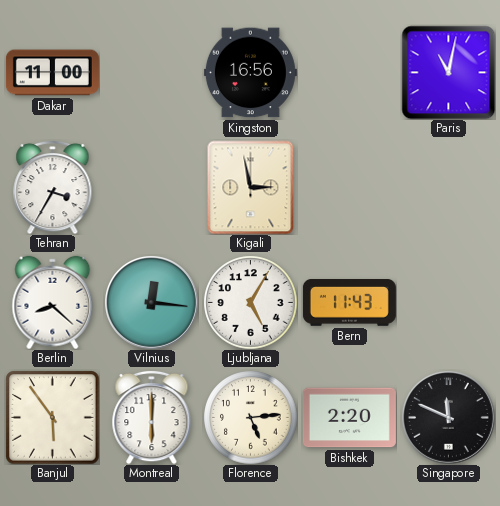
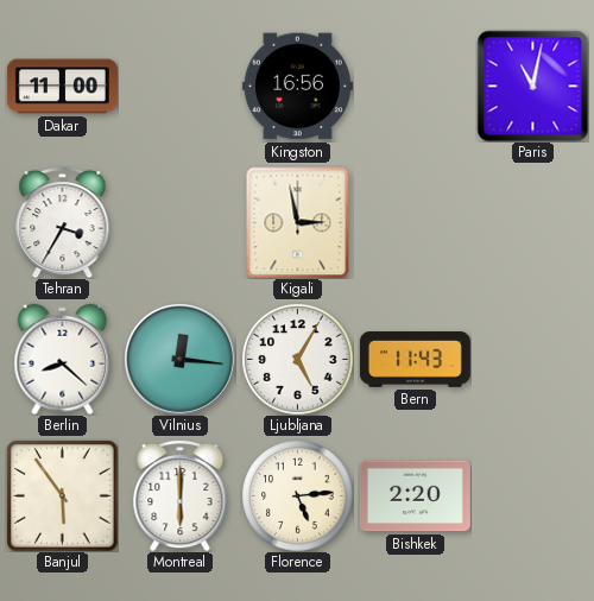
Singapore: 11:49 -> none
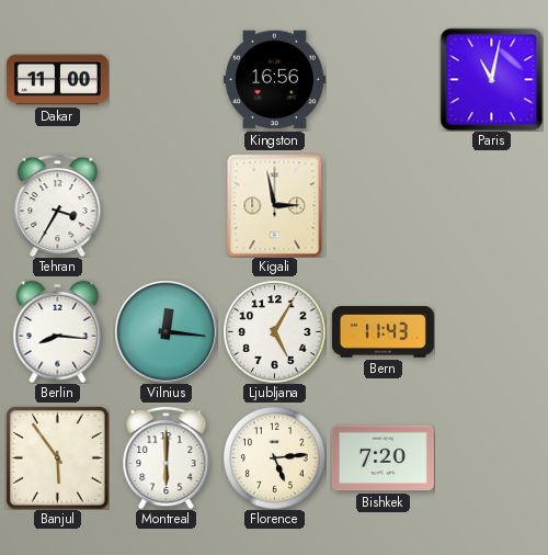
Berlin: 8:22 -> 8:16
Bishkek: 2:20 -> 7:20
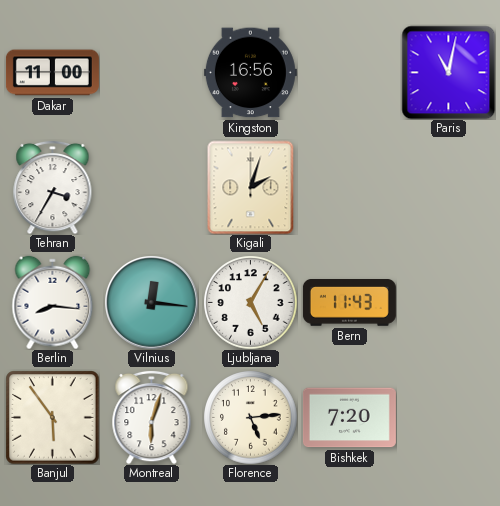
Kigali: 2:58 -> 2:03
Montreal: 6:00 -> 6:03
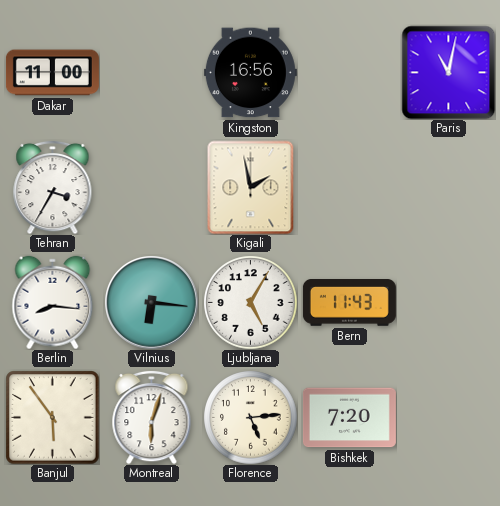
Kigali: 2:03 -> 1:58
Vilnius: 12:16 -> 6:16
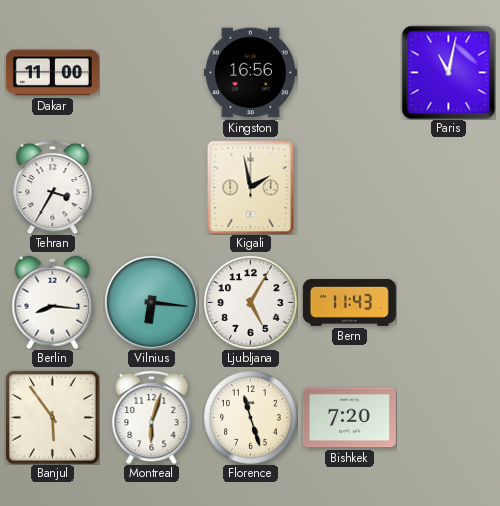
Florence: 5:14 -> 11:27
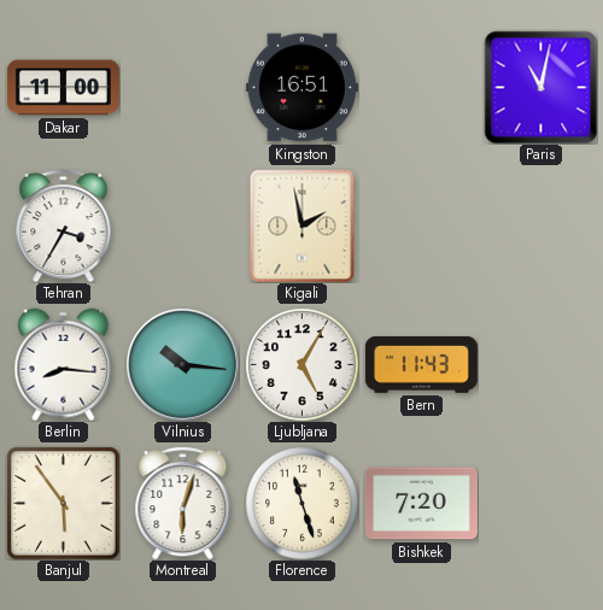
Kingston: 16:56 -> 16:51
Vilnius: 6:16 -> 10:16
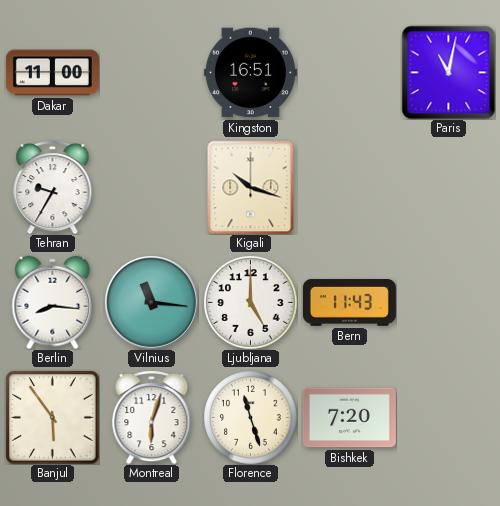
Tehran: 3:35 -> 9:35
Kigali: 1:58 -> 10:18
Vilnius: 10:16 -> 11:16
Ljubljana: 5:05 -> 5:00
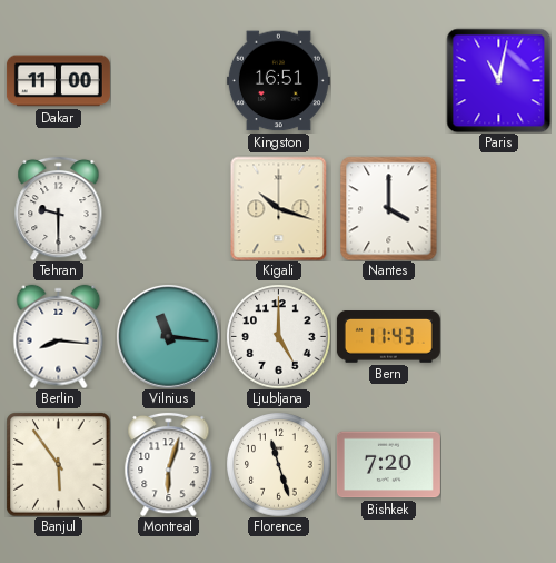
Tehran: 9:35 -> 9:30
Nantes: none -> 4:00
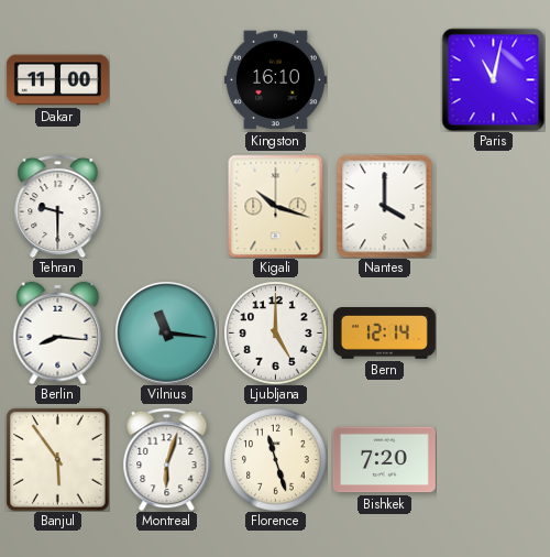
Kingston: 16:51 -> 16:10
Bern: 11:43 -> 12:14
